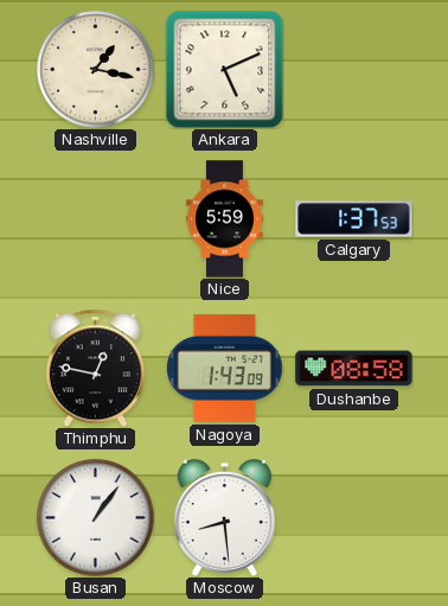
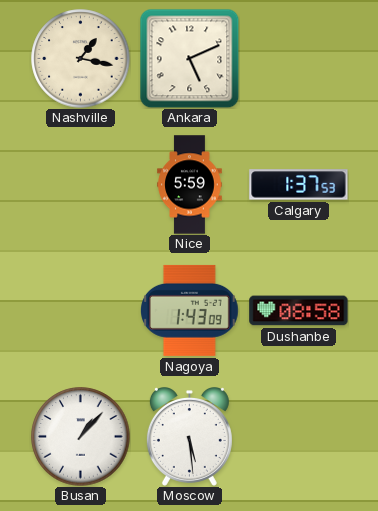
Thimphu: 12:47 -> none
Busan: 1:06 -> 1:07
Moscow: 8:29 -> 5:29
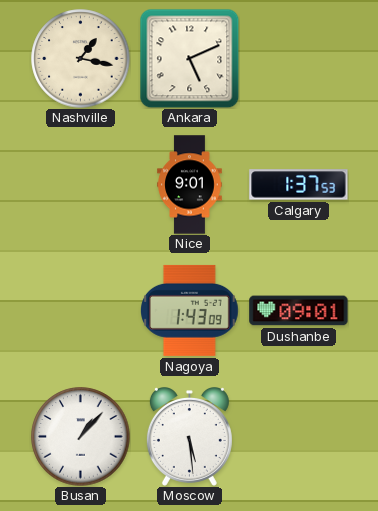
Nice: 5:59 -> 9:01
Dushanbe: 08:58 -> 09:01
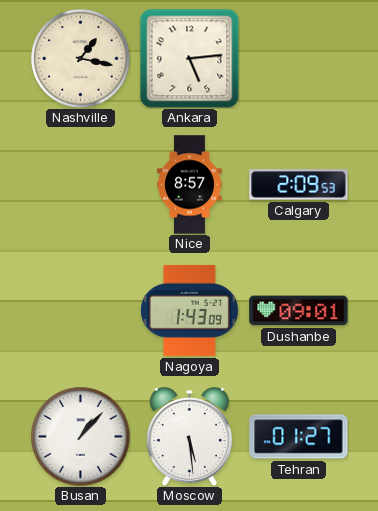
Ankara: 5:11 -> 5:14
Nice: 9:01 -> 8:57
Calgary: 1:37 -> 2:09
Tehran: none -> 01:27
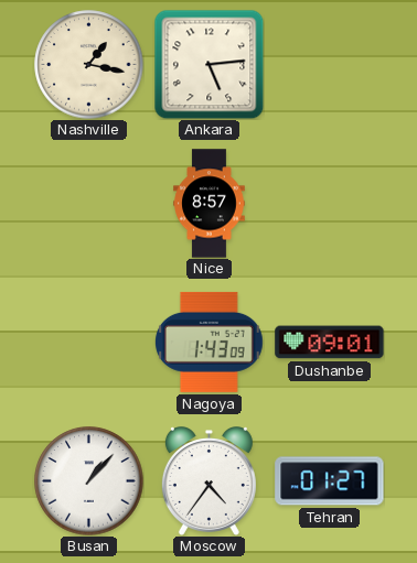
Calgary: 2:09 -> none
Moscow: 5:29 -> 4:36
